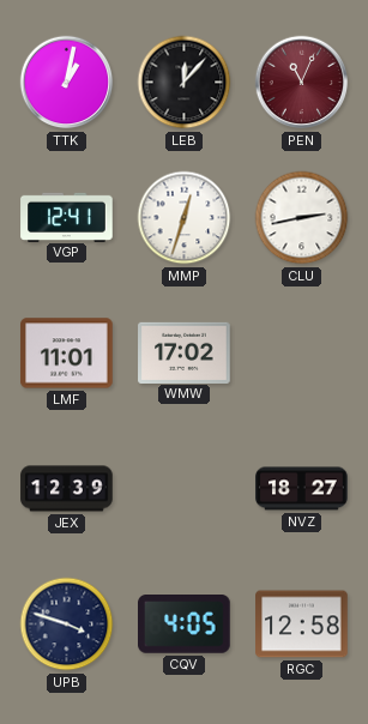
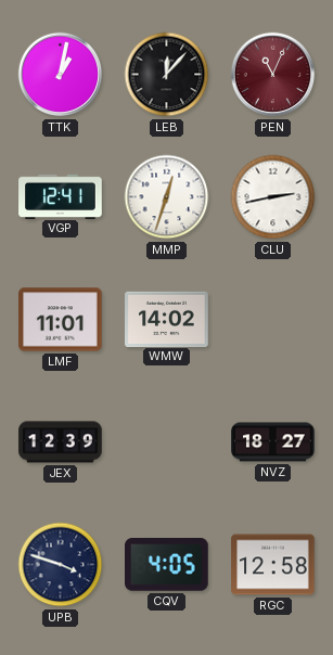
WMW: 17:02 -> 14:02
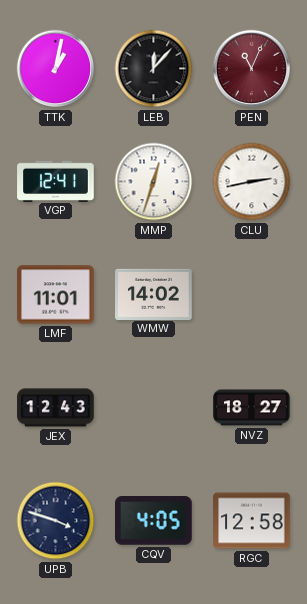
JEX: 12:39 -> 12:43
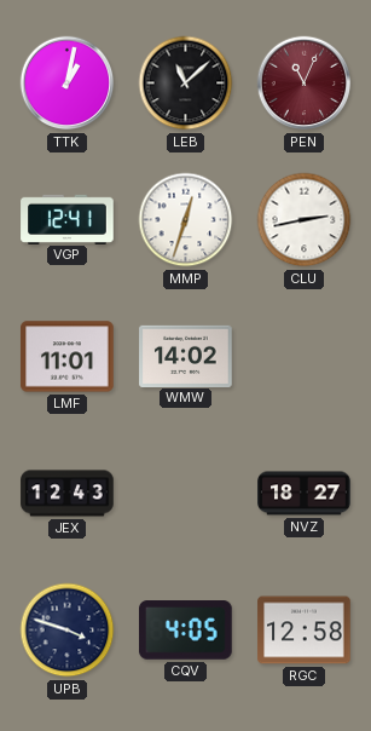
LEB: 12:07 -> 11:08
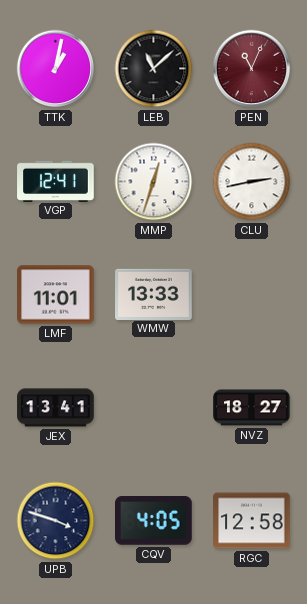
WMW: 14:02 -> 13:33
JEX: 12:43 -> 13:41
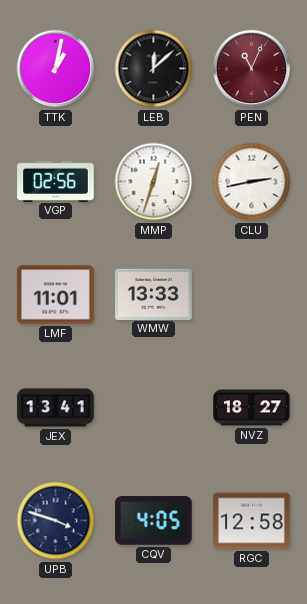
LEB: 11:08 -> 12:08
VGP: 12:41 -> 02:56
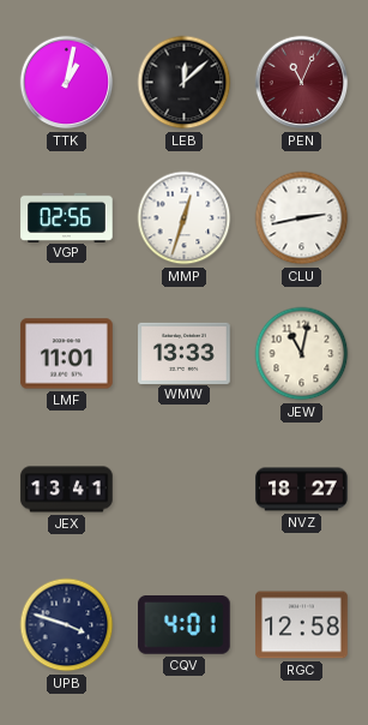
JEW: none -> 11:02
CQV: 4:05 -> 4:01
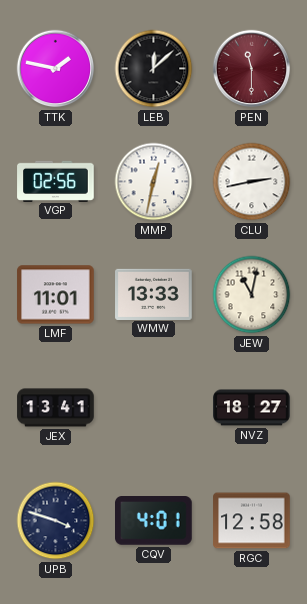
TTK: 1:02 -> 1:47
PEN: 11:04 -> 11:30
MMP: 12:33 -> 12:32
